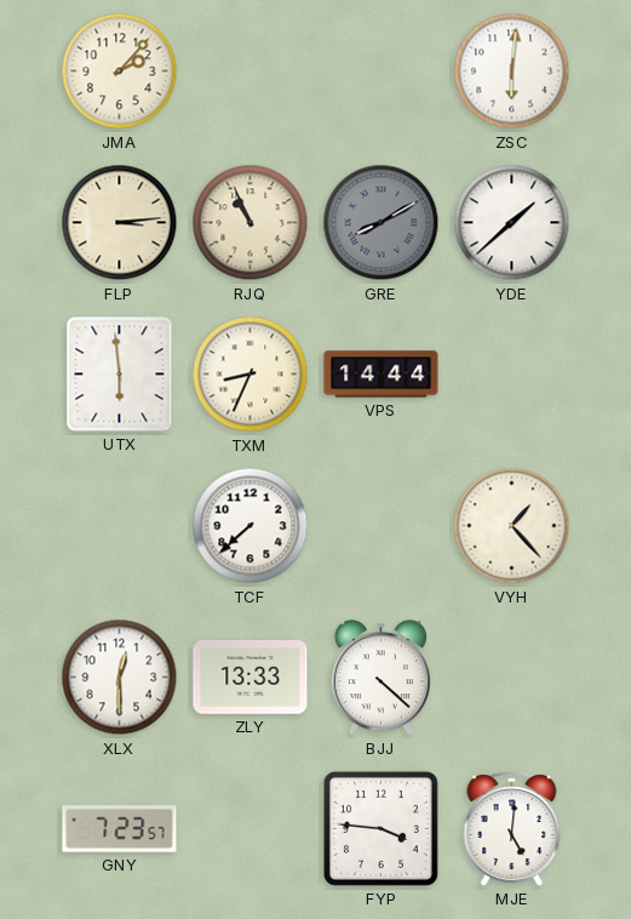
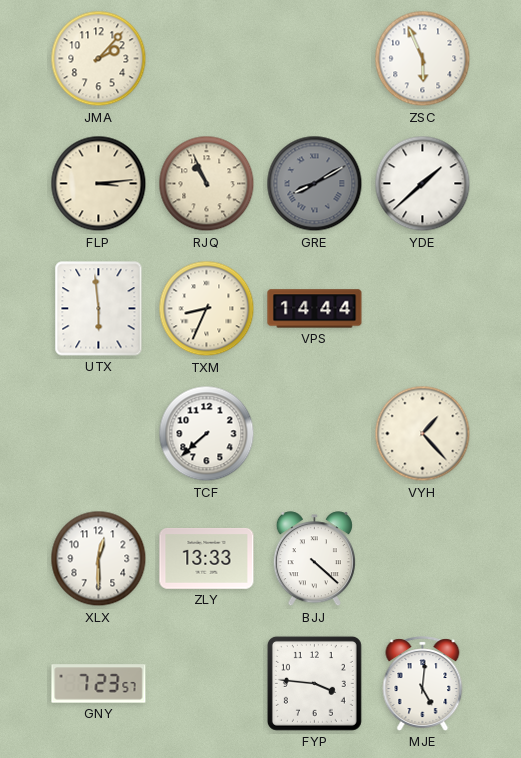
ZSC: 6:01 -> 5:56
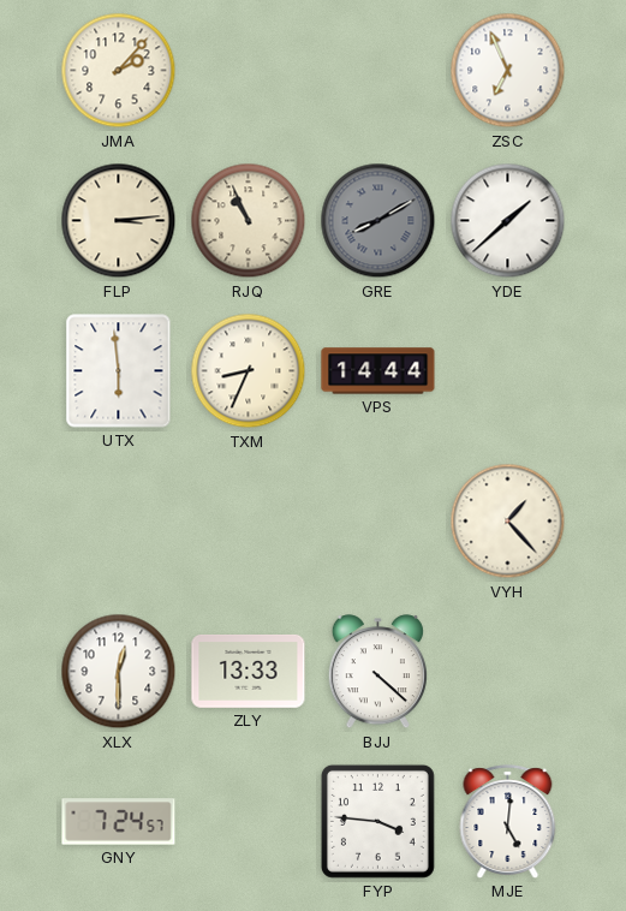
ZSC: 5:56 -> 6:56
TCF: 7:38 -> none
GNY: 7:23 -> 7:24
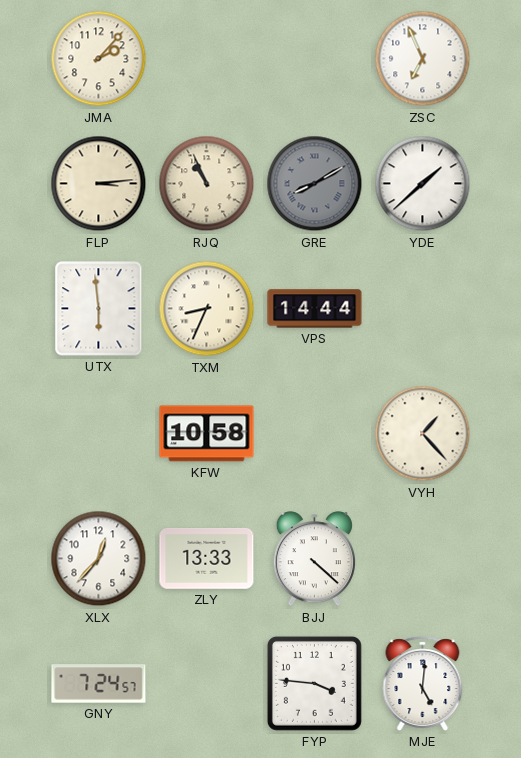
KFW: none -> 10:58
XLX: 12:30 -> 12:37
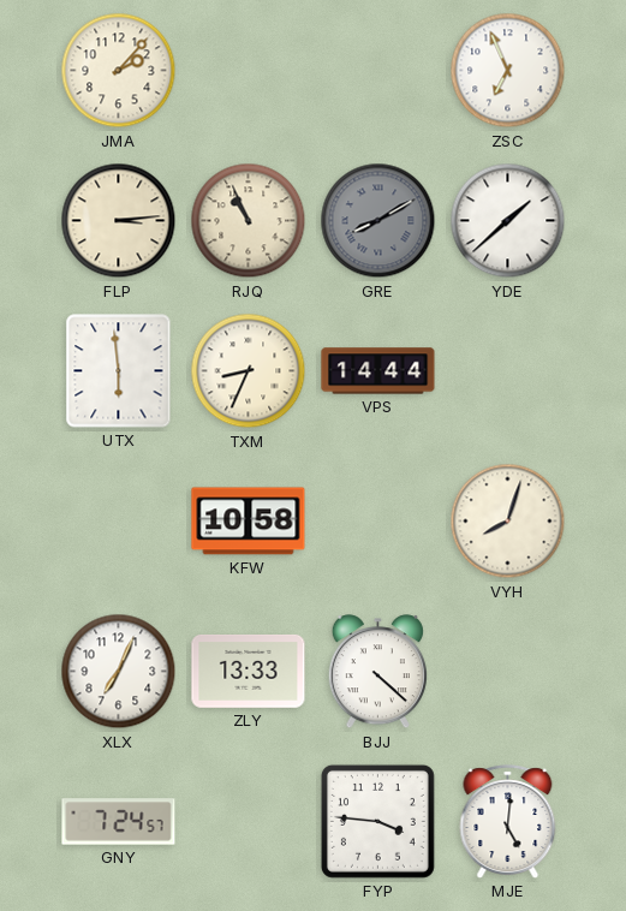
VYH: 1:23 -> 8:03
XLX: 12:37 -> 7:04
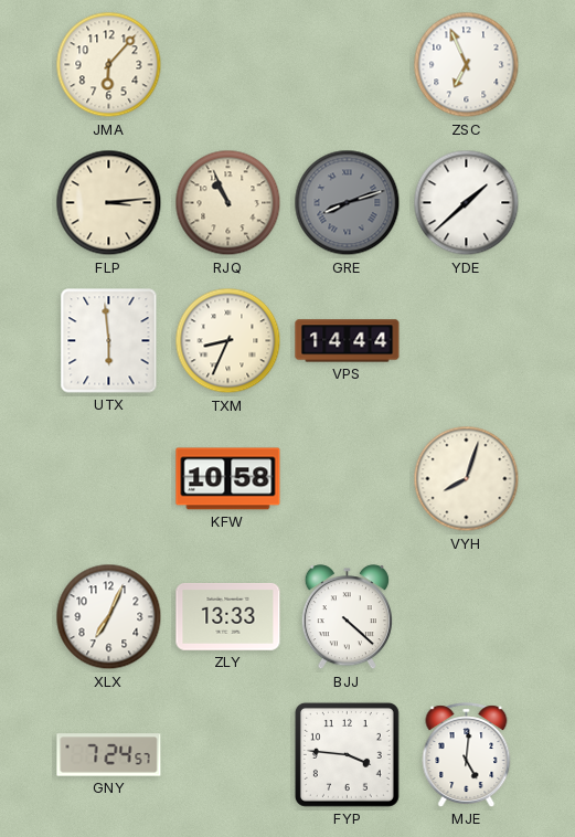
JMA: 2:07 -> 6:07
GRE: 8:10 -> 8:12
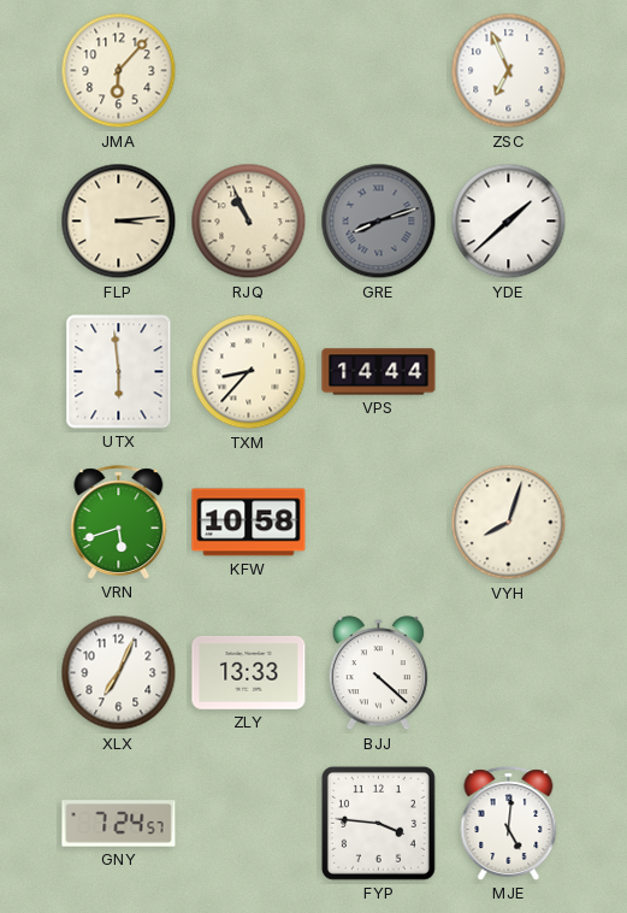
TXM: 8:34 -> 8:37
VRN: none -> 5:42
